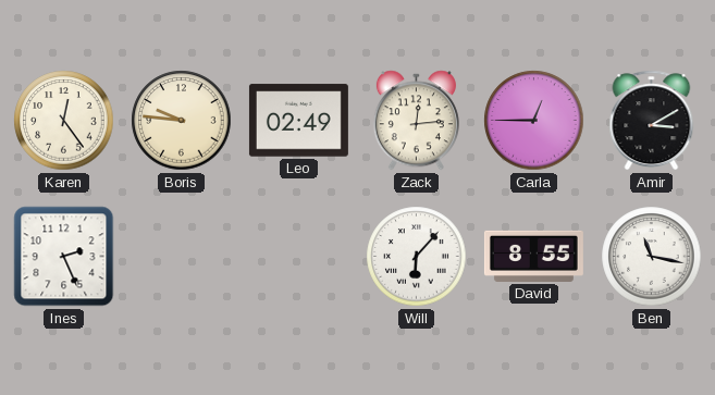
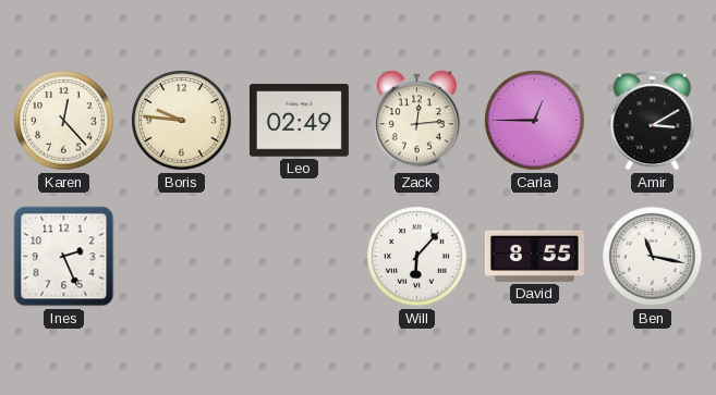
Karen: 12:24 -> 12:23
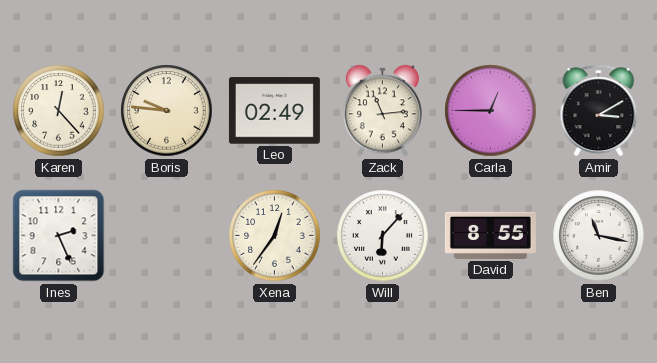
Zack: 12:14 -> 11:14
Xena: none -> 12:36
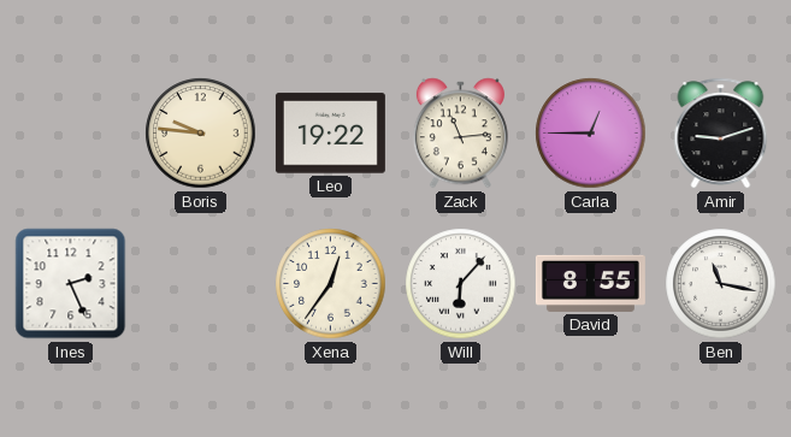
Karen: 12:23 -> none
Leo: 02:49 -> 19:22
Amir: 3:10 -> 9:12
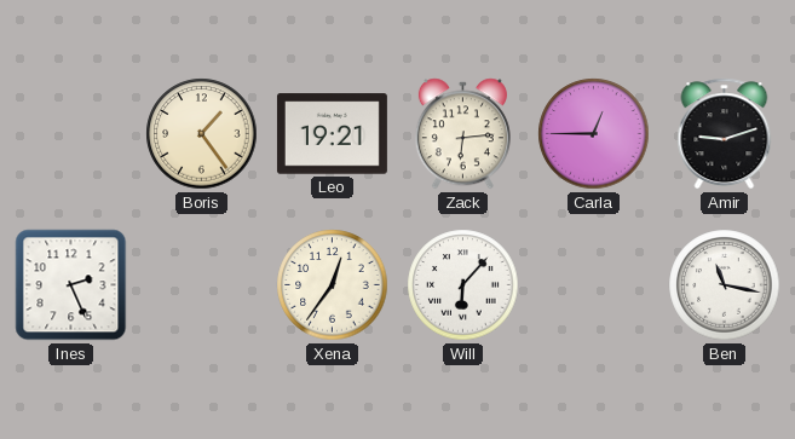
Boris: 9:46 -> 1:24
Leo: 19:22 -> 19:21
Zack: 11:14 -> 6:14
David: 8:55 -> none
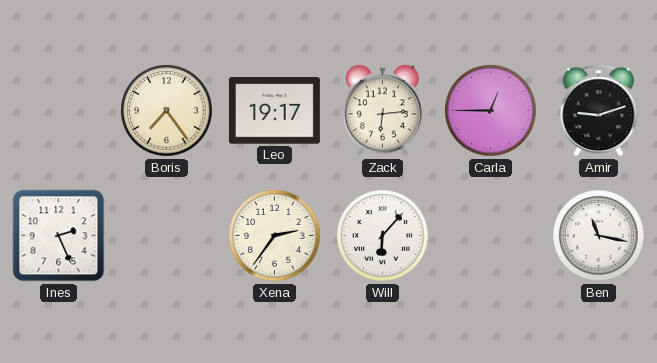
Boris: 1:24 -> 7:24
Leo: 19:21 -> 19:17
Xena: 12:36 -> 2:36
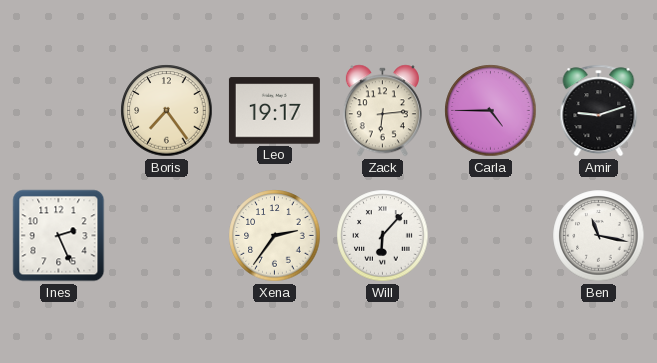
Carla: 12:45 -> 4:45
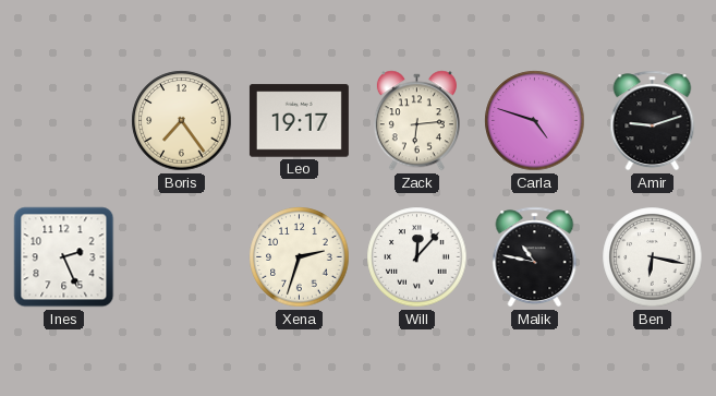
Carla: 4:45 -> 4:48
Xena: 2:36 -> 2:33
Will: 6:07 -> 12:07
Malik: none -> 10:47
Ben: 11:17 -> 6:17
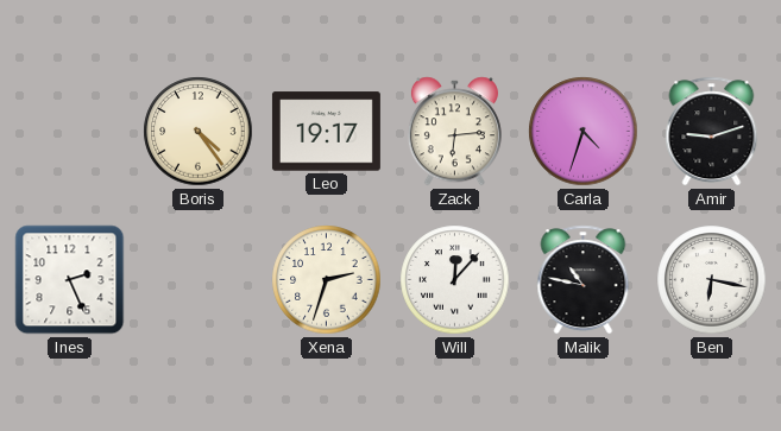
Boris: 7:24 -> 4:24
Carla: 4:48 -> 4:33
